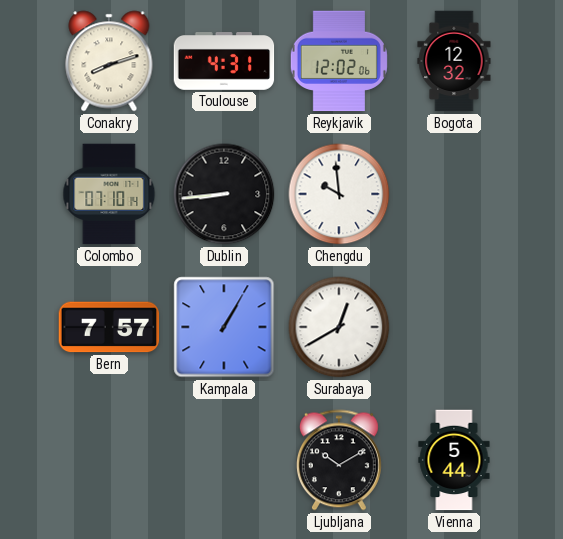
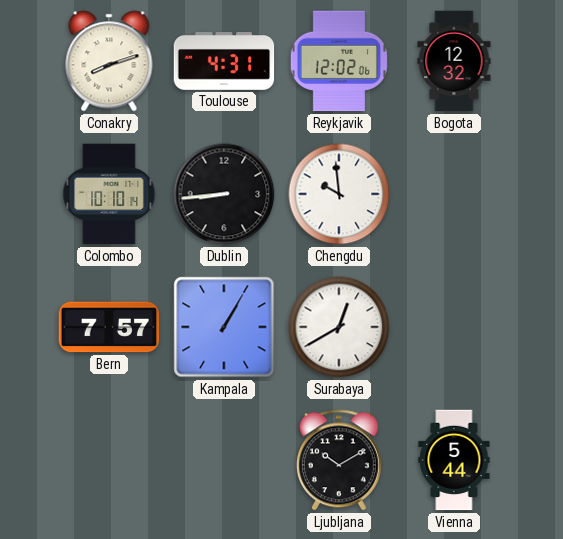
Colombo: 07:10 -> 10:10
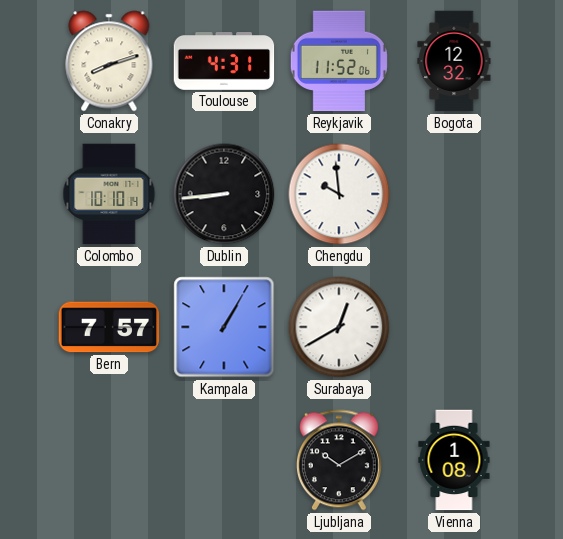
Reykjavik: 12:02 -> 11:52
Vienna: 5:44 -> 1:08
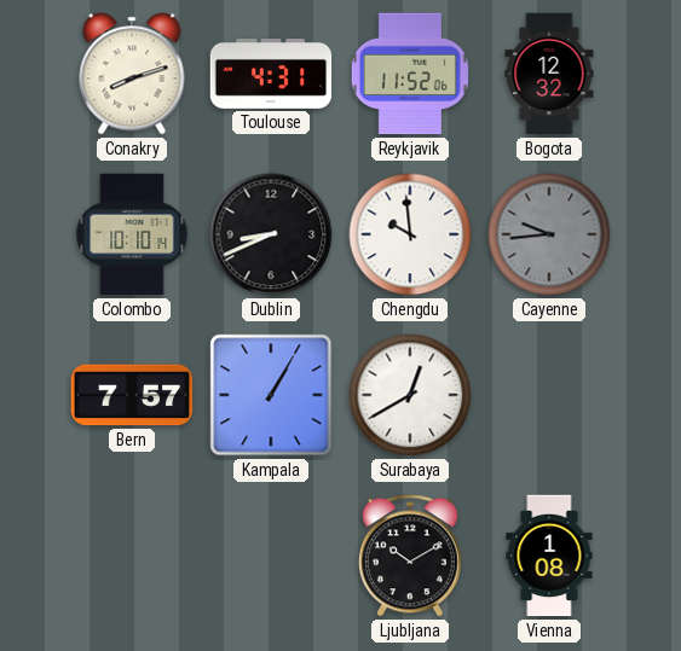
Dublin: 8:44 -> 8:41
Cayenne: none -> 9:44
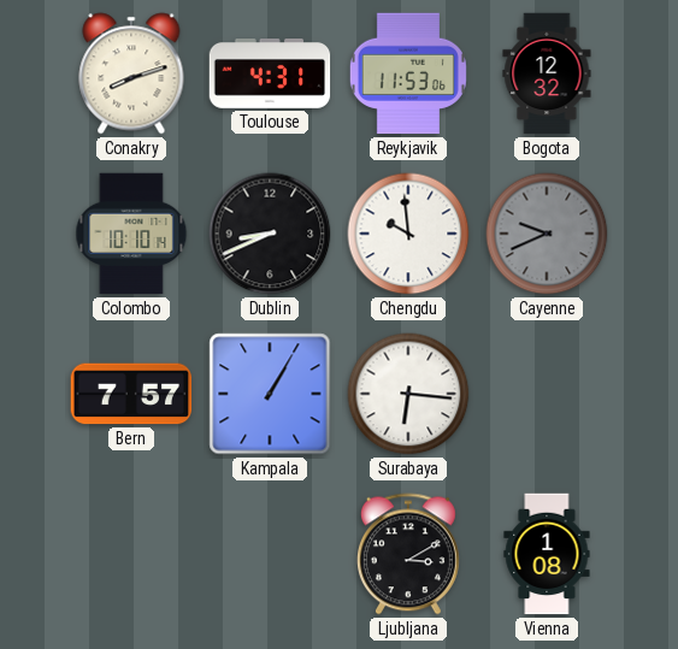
Reykjavik: 11:52 -> 11:53
Cayenne: 9:44 -> 9:41
Surabaya: 12:40 -> 6:16
Ljubljana: 10:10 -> 3:10
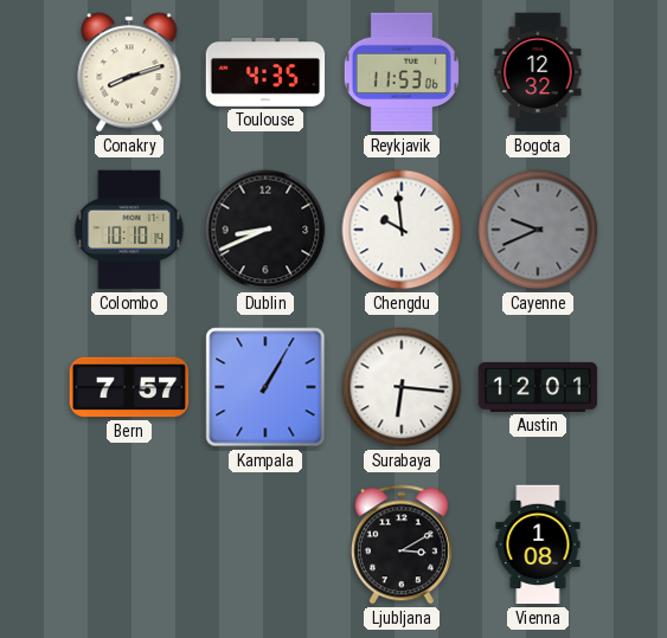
Toulouse: 4:31 -> 4:35
Austin: none -> 12:01
